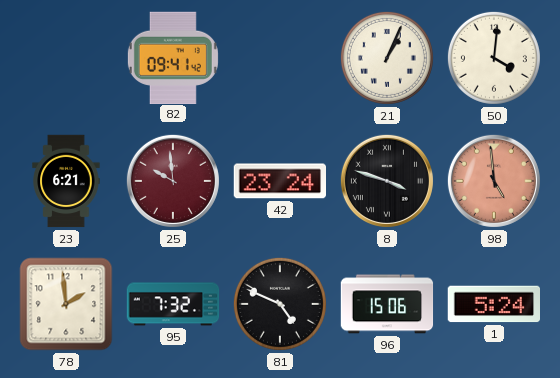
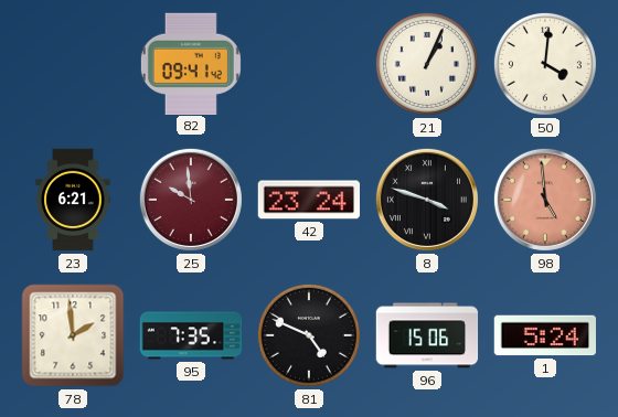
95: 7:32 -> 7:35
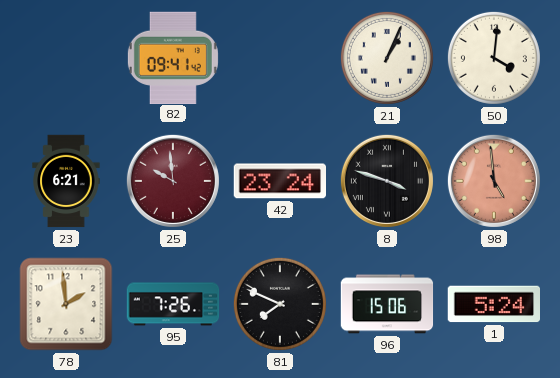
95: 7:35 -> 7:26
81: 4:49 -> 7:49
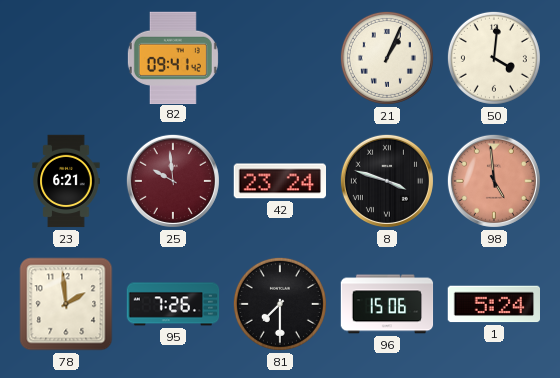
81: 7:49 -> 7:30
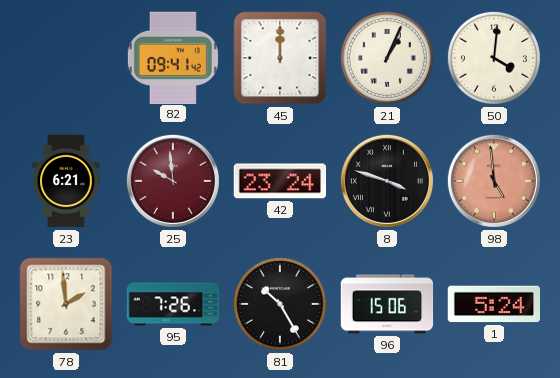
45: none -> 12:00
81: 7:30 -> 10:25
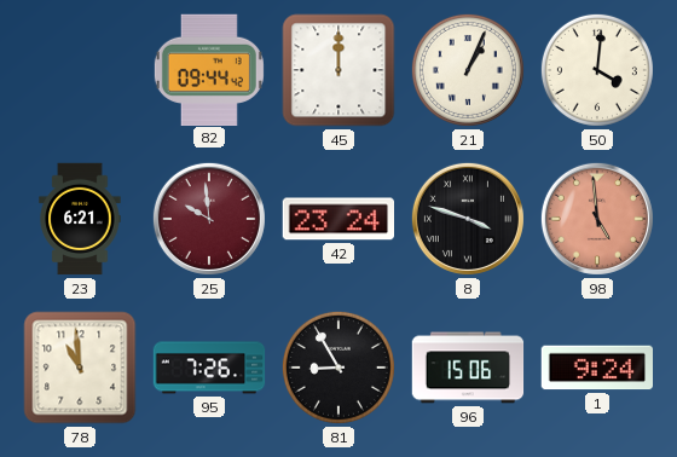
82: 09:41 -> 09:44
78: 1:59 -> 10:59
81: 10:25 -> 8:55
1: 5:24 -> 9:24
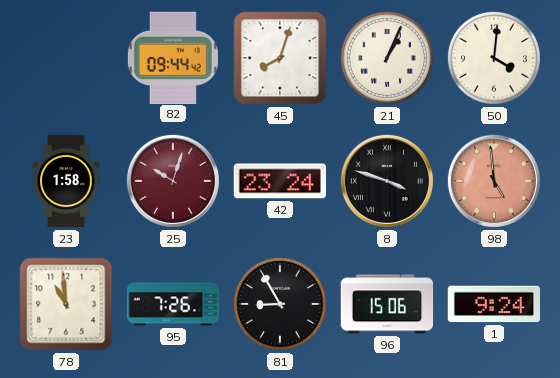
45: 12:00 -> 8:03
23: 6:21 -> 1:58
25: 9:59 -> 10:03
